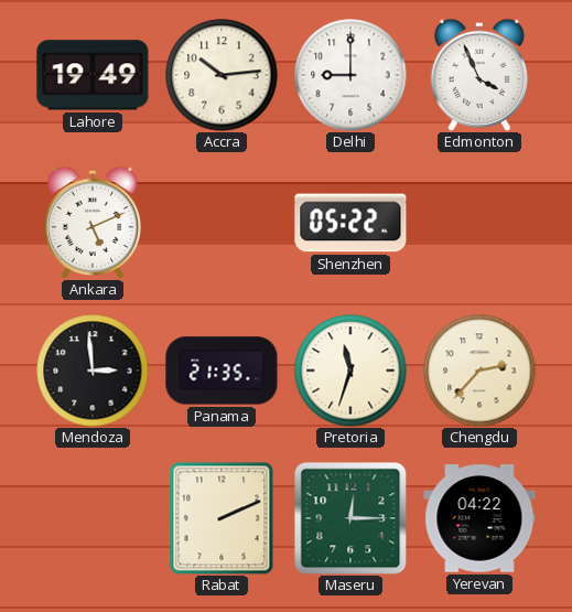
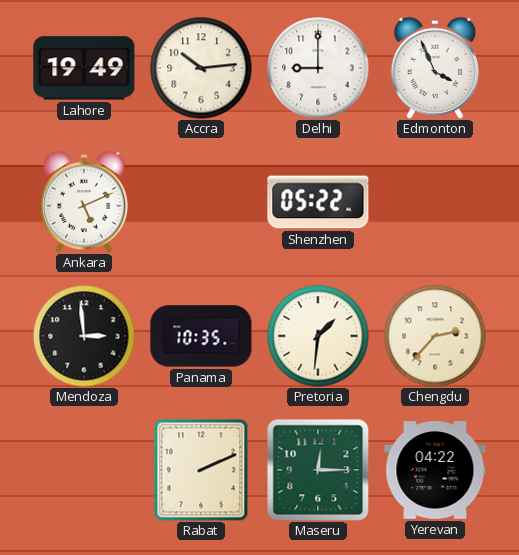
Panama: 21:35 -> 10:35
Pretoria: 11:33 -> 1:31
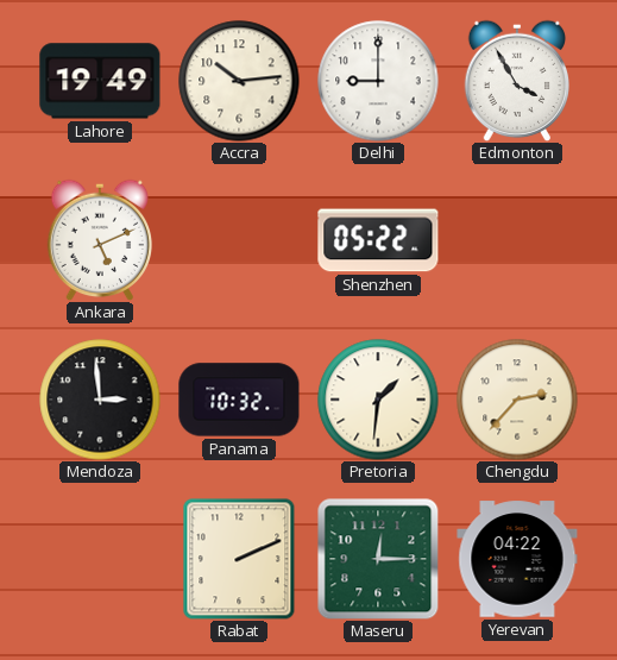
Edmonton: 3:56 -> 3:55
Panama: 10:35 -> 10:32
